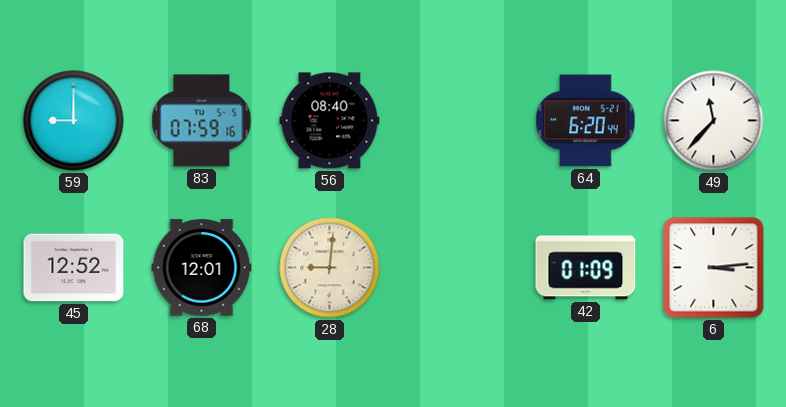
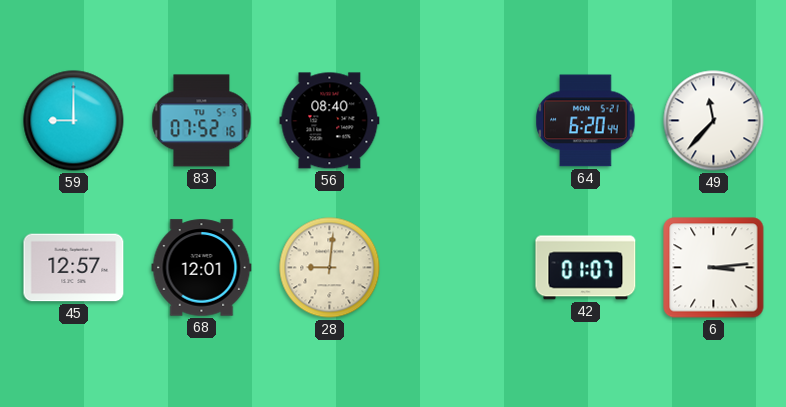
83: 07:59 -> 07:52
45: 12:52 -> 12:57
42: 01:09 -> 01:07
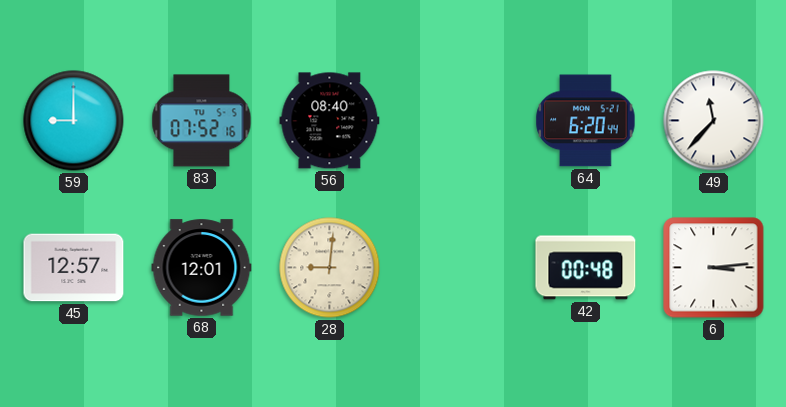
42: 01:07 -> 00:48
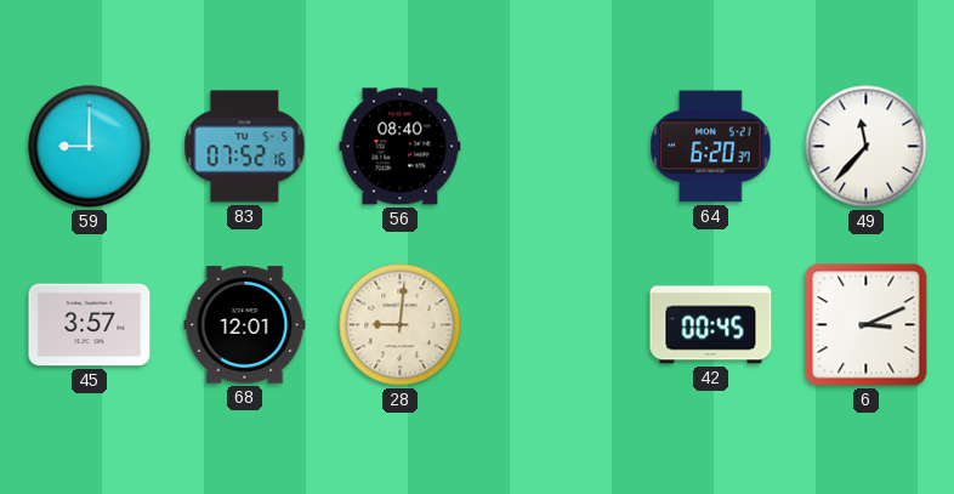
64: 6:20:44 -> 6:20:37
45: 12:57 -> 3:57
42: 00:48 -> 00:45
6: 3:14 -> 3:11
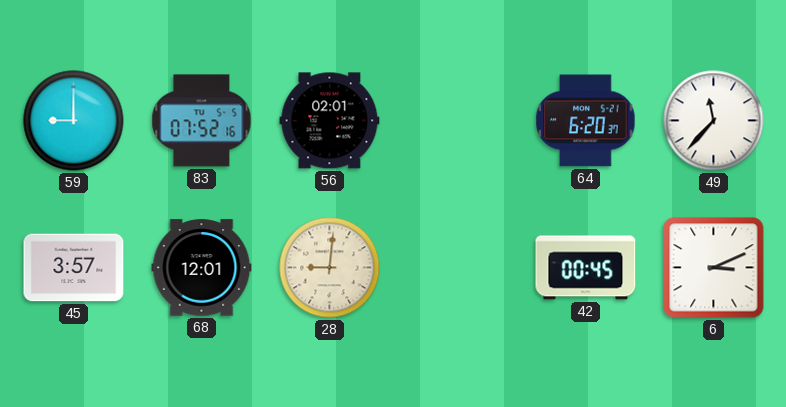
56: 08:40 -> 02:01
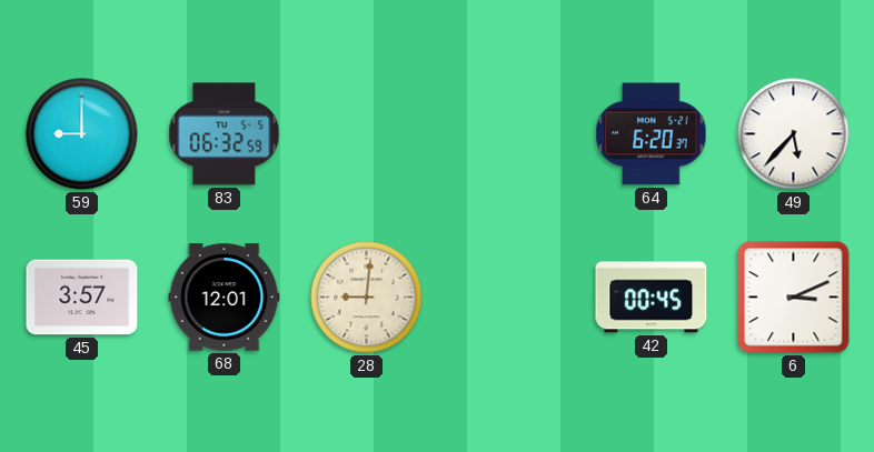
83: 07:52 -> 06:32
56: 02:01 -> none
49: 11:37 -> 5:37
